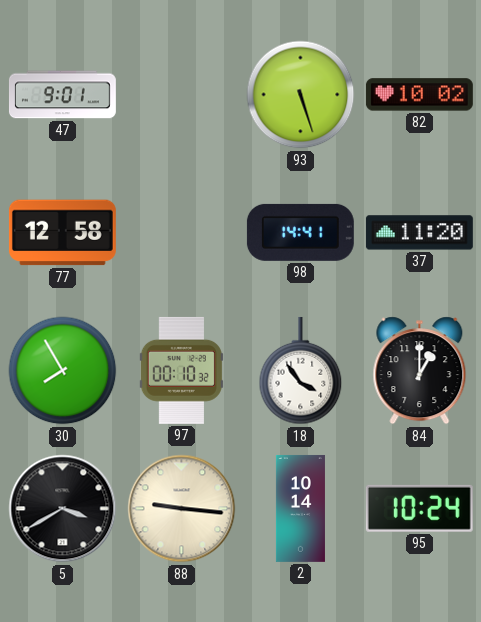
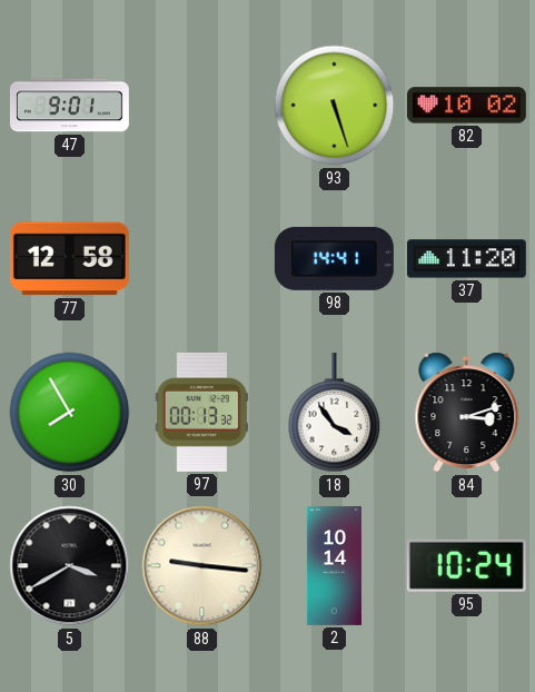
97: 00:10 -> 00:13
84: 1:00 -> 3:12
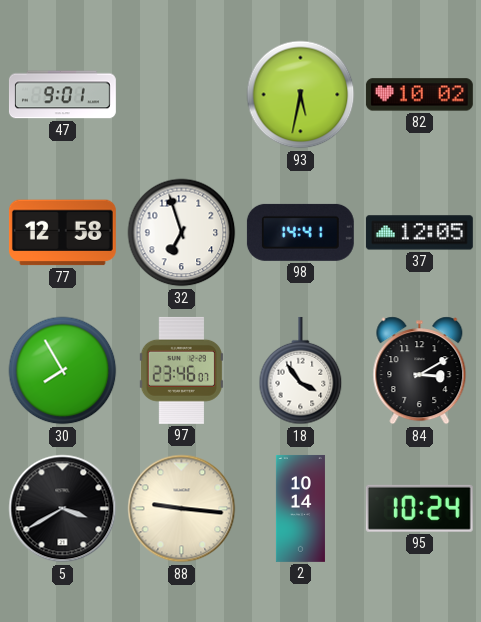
93: 5:27 -> 5:32
32: none -> 6:57
37: 11:20 -> 12:05
97: 00:13 -> 23:46
84: 3:12 -> 3:10
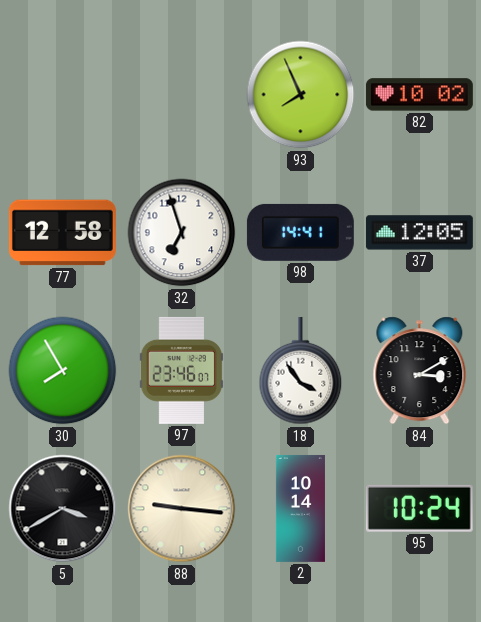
47: 9:01 -> none
93: 5:32 -> 7:56
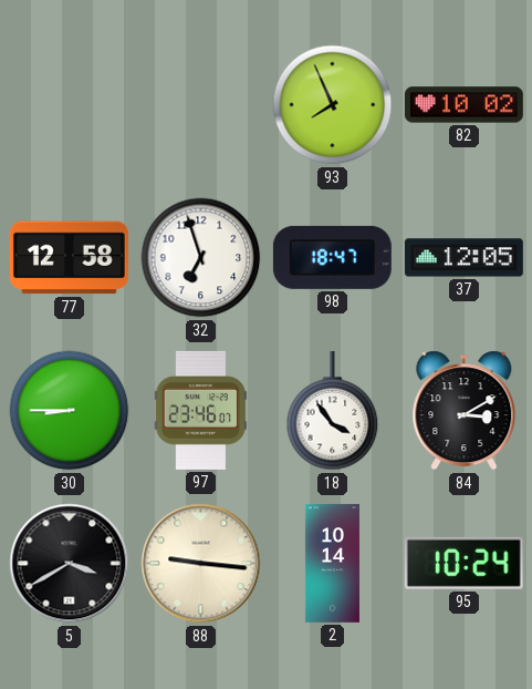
98: 14:41 -> 18:47
30: 7:55 -> 8:45
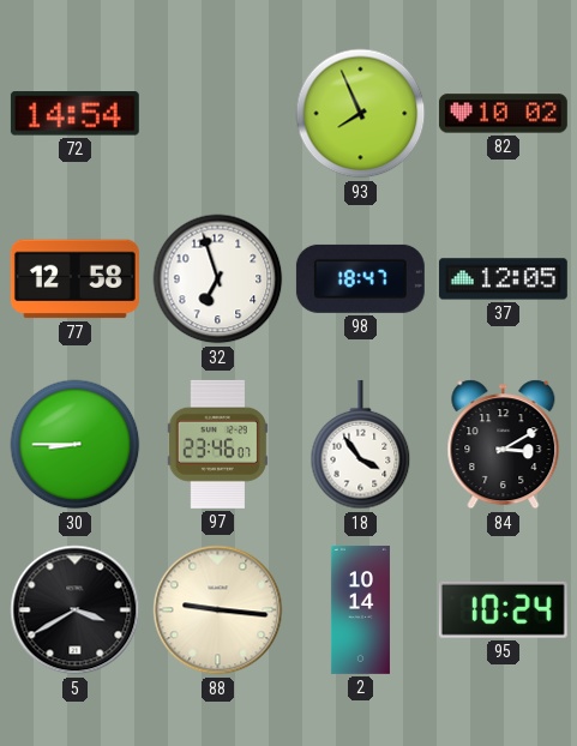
72: none -> 14:54
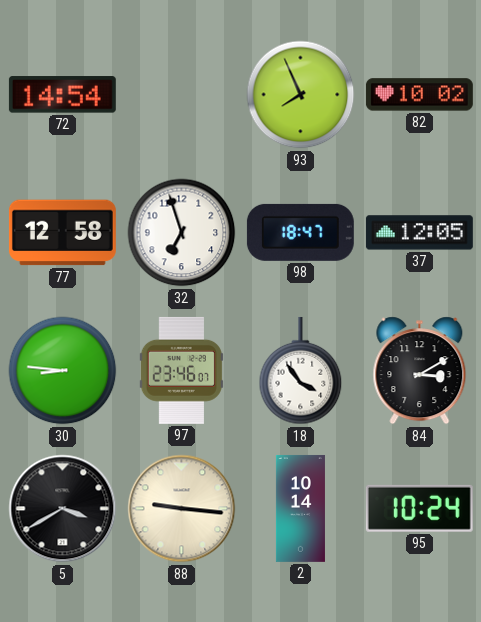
30: 8:45 -> 8:46
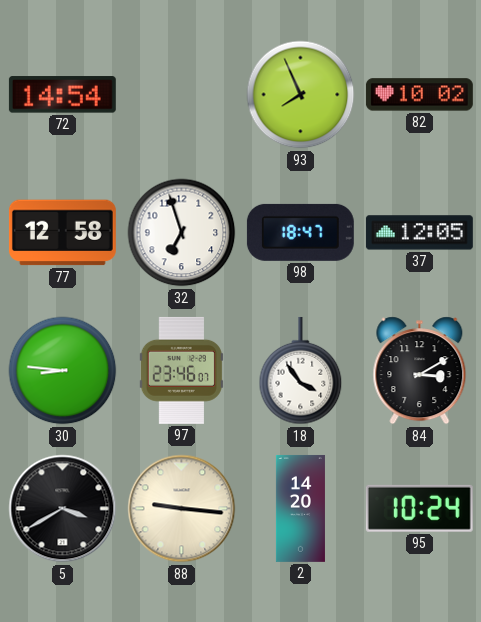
2: 10:14 -> 14:20
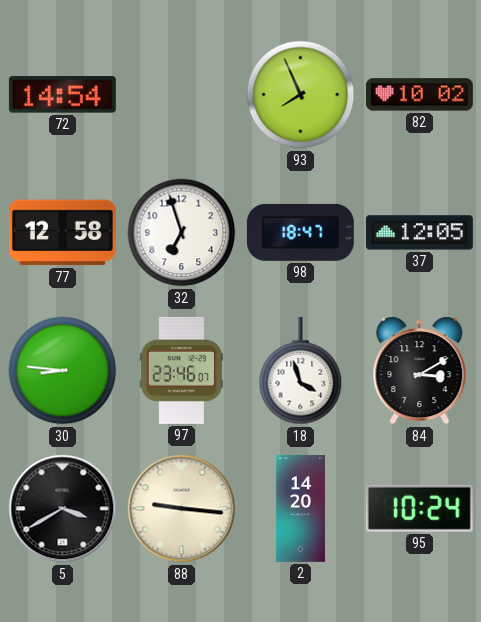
18: 3:54 -> 3:57
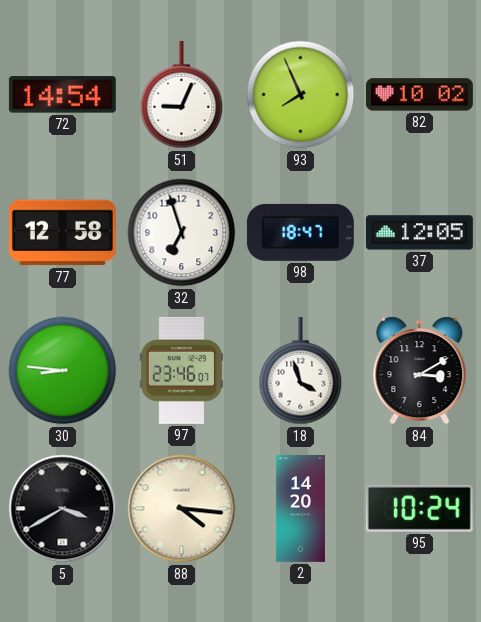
51: none -> 9:04
88: 9:16 -> 4:16
